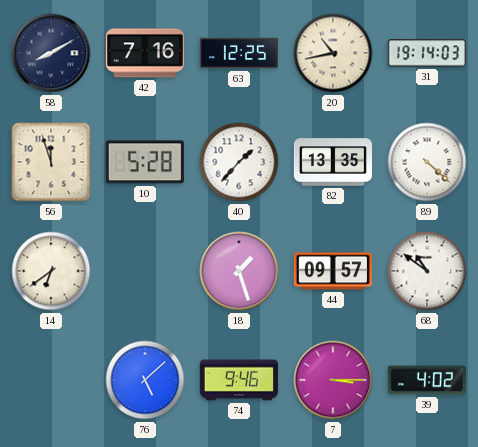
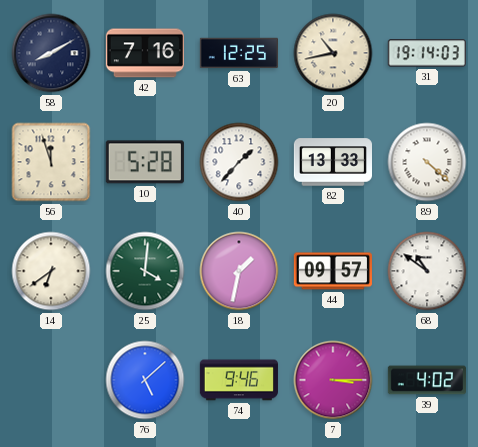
82: 13:35 -> 13:33
25: none -> 4:01
18: 1:27 -> 1:32
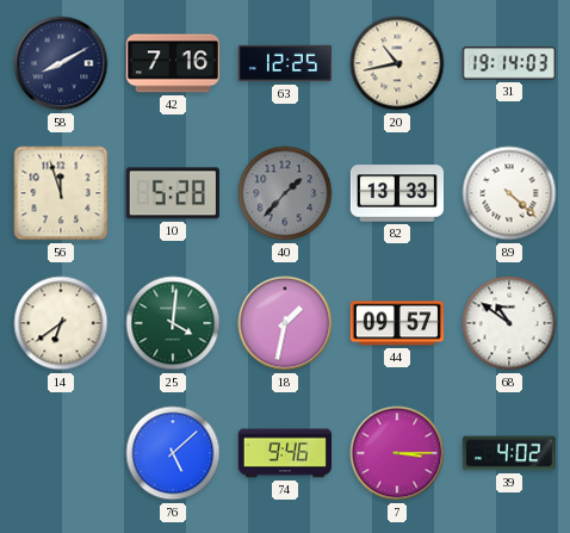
40 dial: white -> grey
